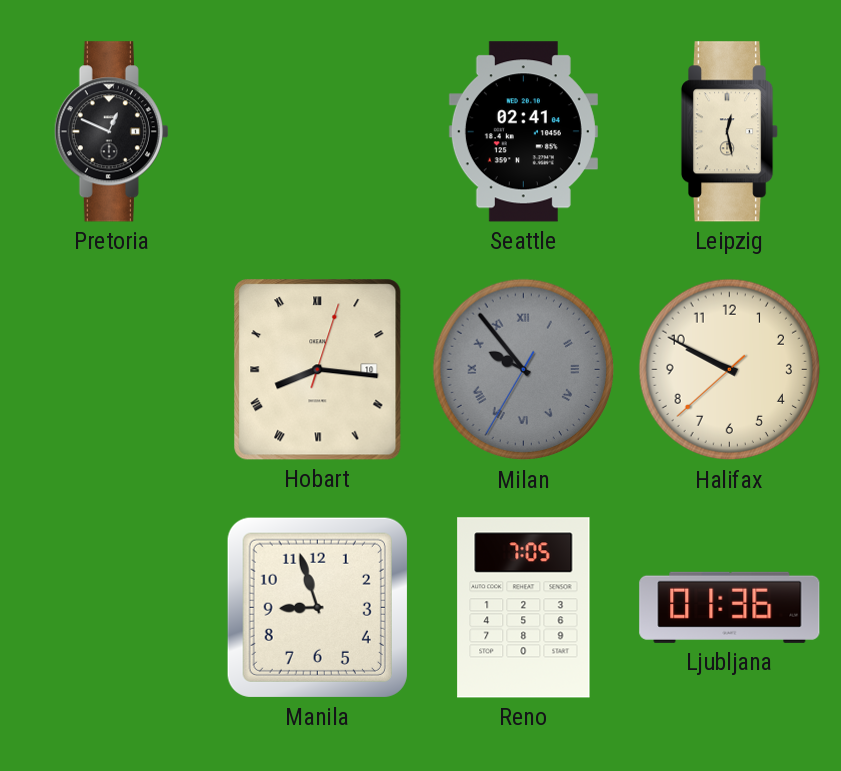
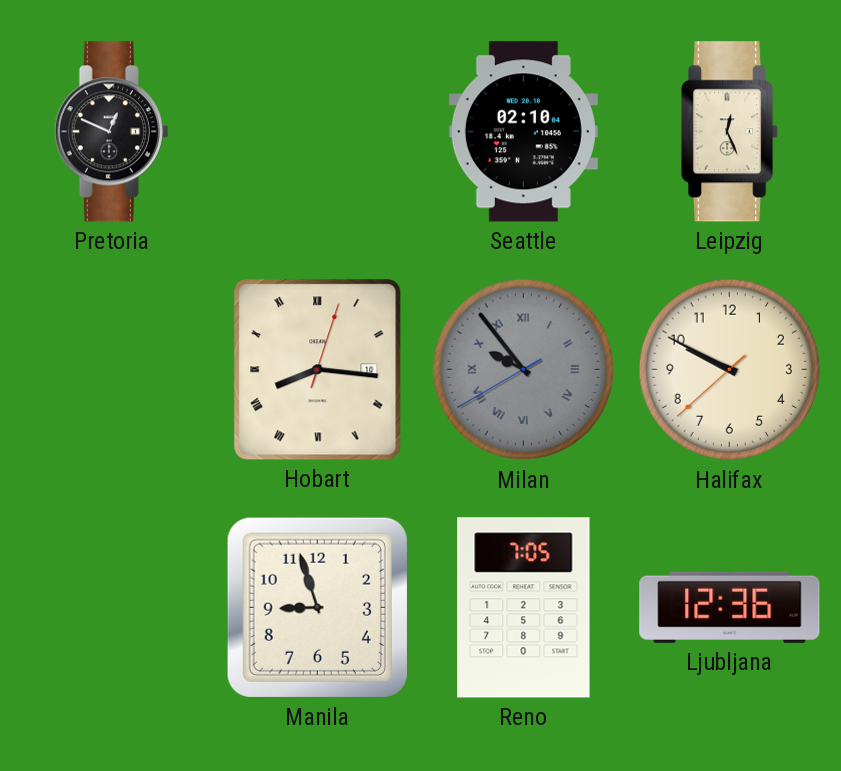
Seattle: 02:41 -> 02:10
Leipzig: 12:28 -> 12:26
Milan: 9:53:35 -> 9:53:40
Ljubljana: 01:36 -> 12:36
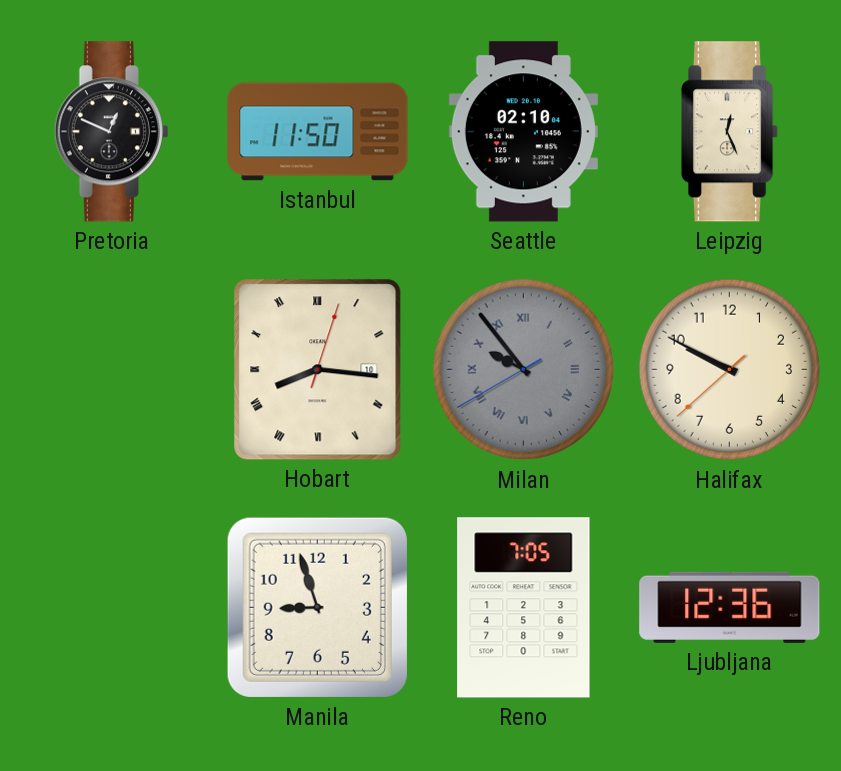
Istanbul: none -> 11:50
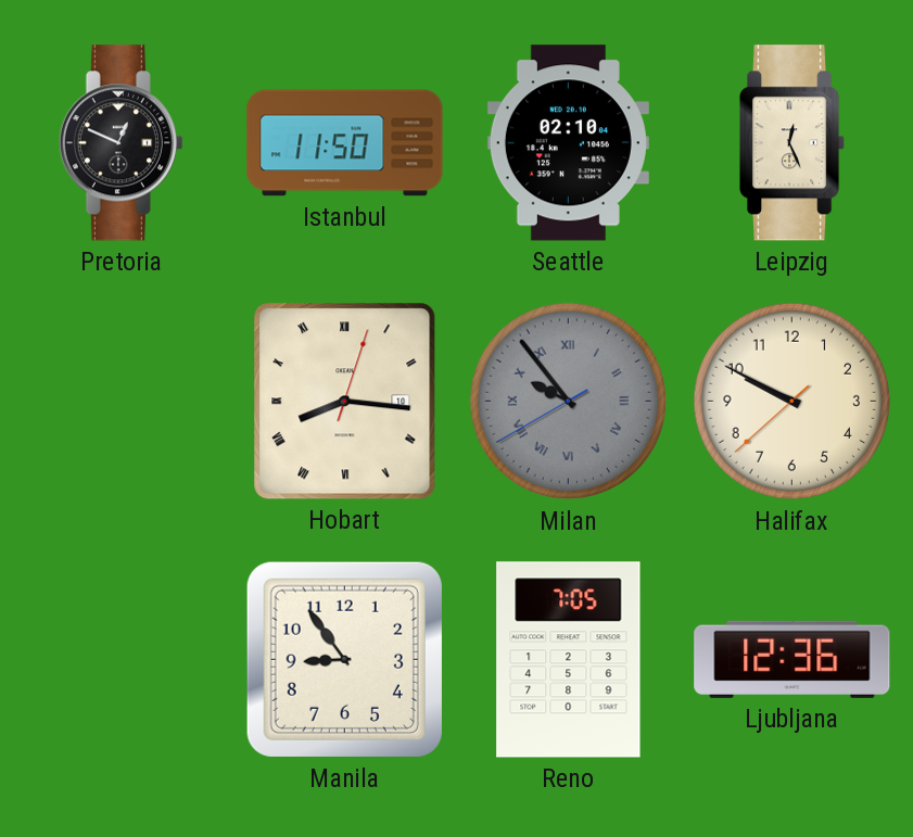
Manila: 8:57 -> 8:54
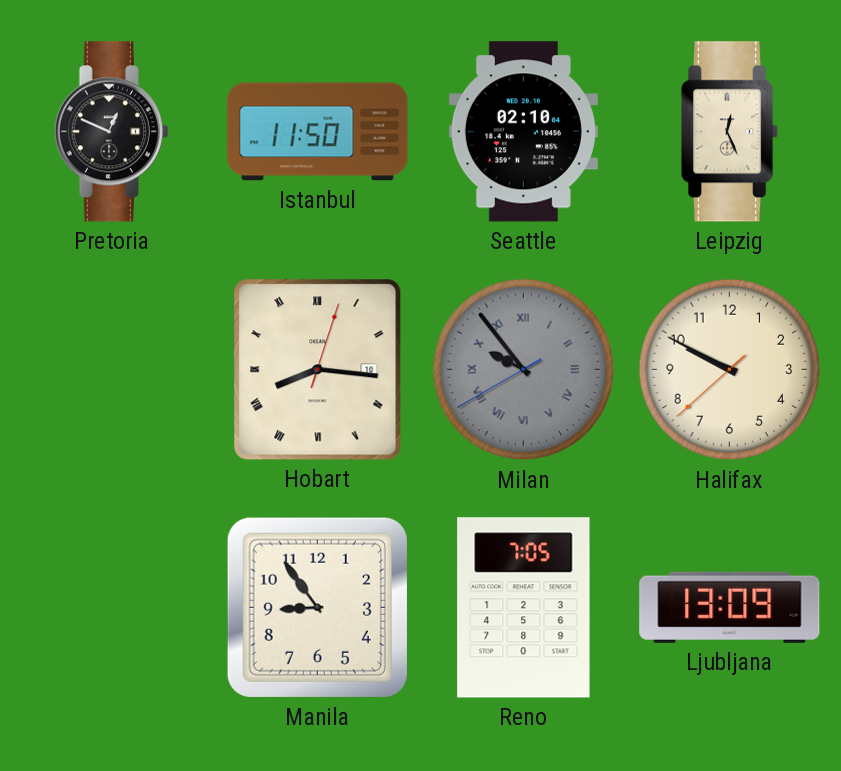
Ljubljana: 12:36 -> 13:09
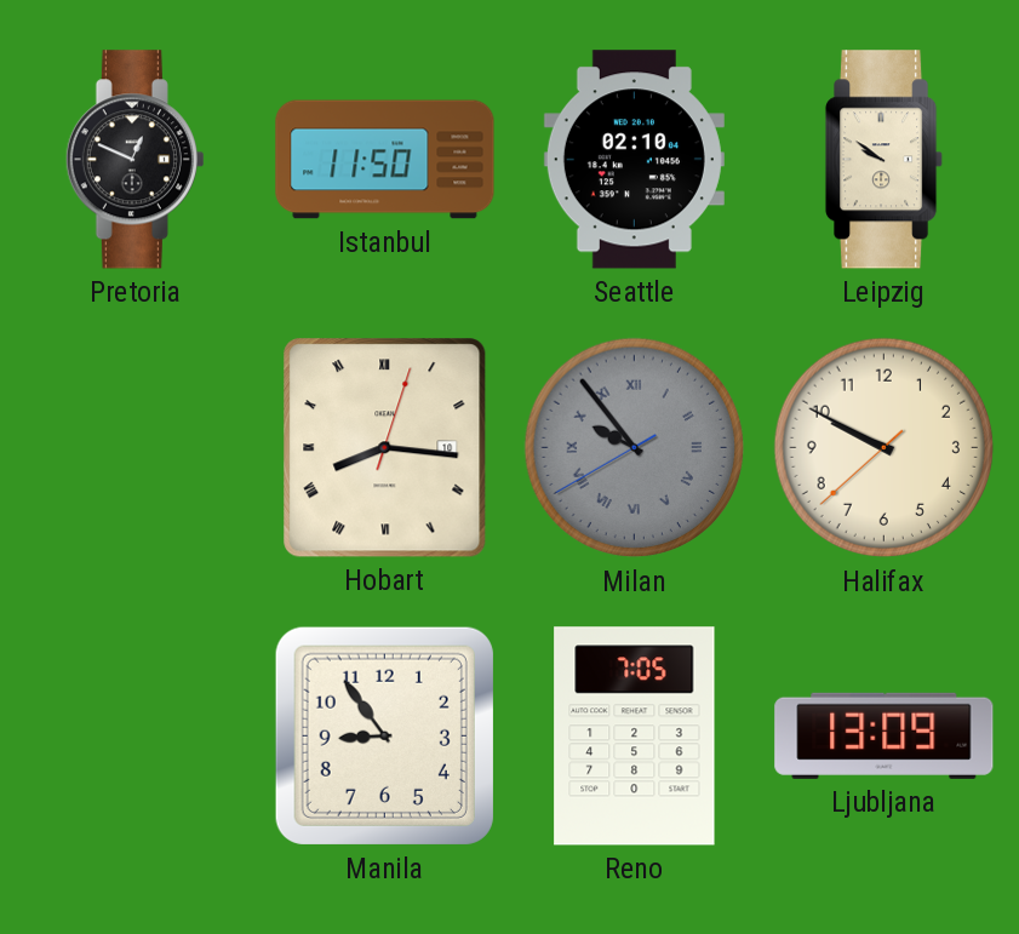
Leipzig: 12:26 -> 9:51
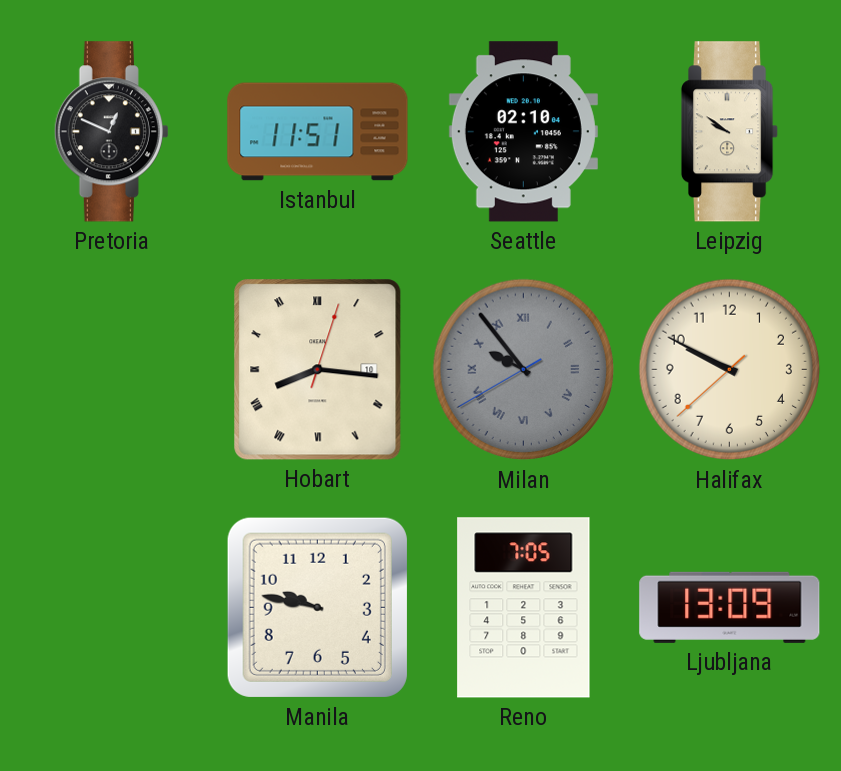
Istanbul: 11:50 -> 11:51
Manila: 8:54 -> 9:47
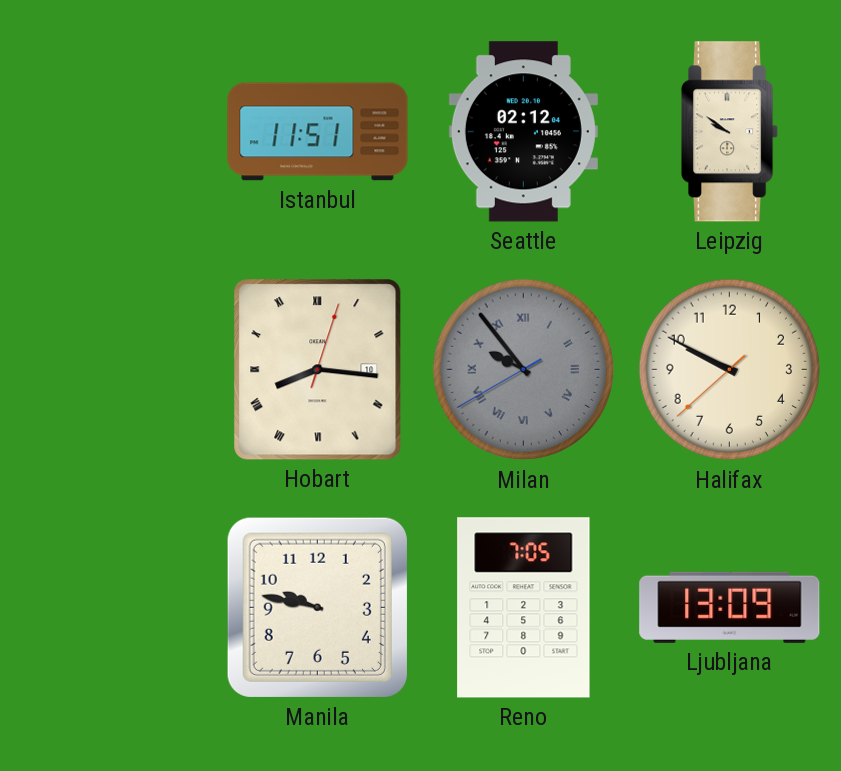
Pretoria: 12:49 -> none
Seattle: 02:10 -> 02:12
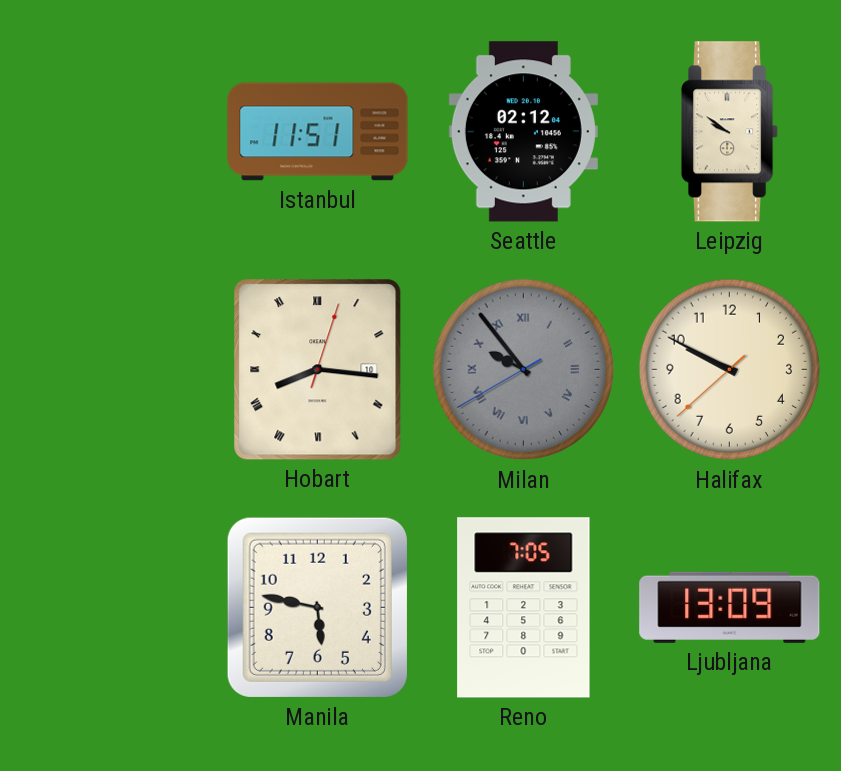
Manila: 9:47 -> 5:47
